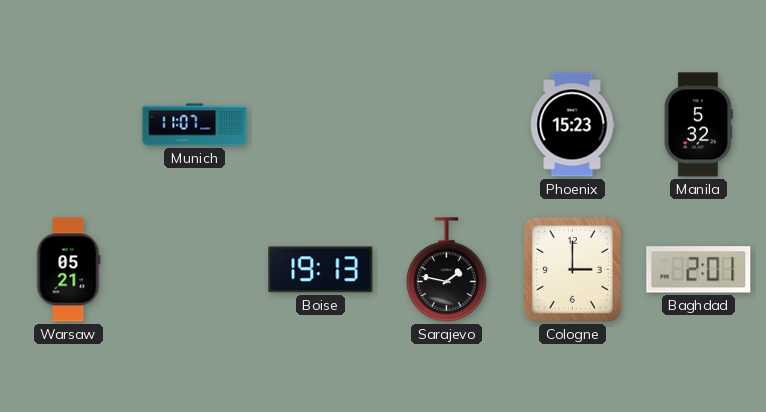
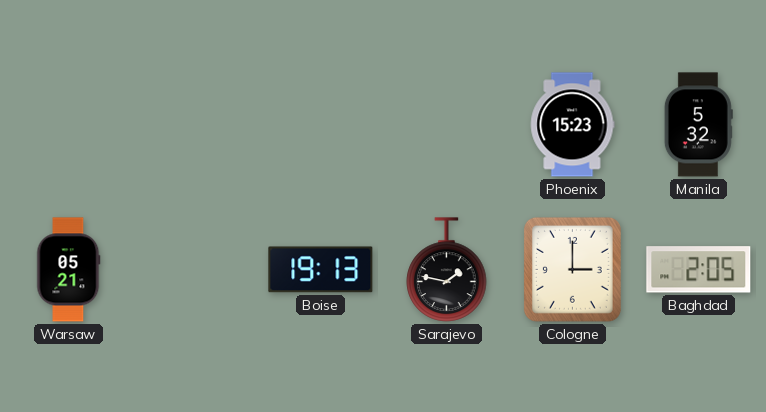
Munich: 11:07 -> none
Baghdad: 2:01 -> 2:05
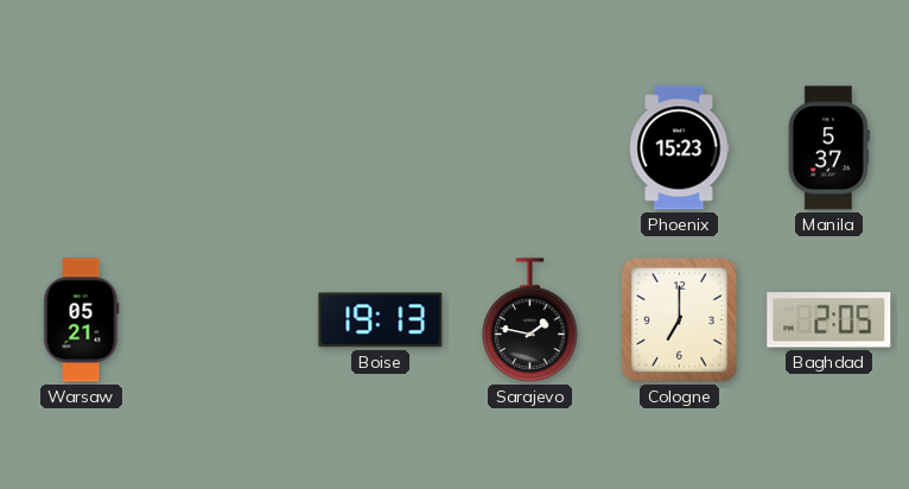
Manila: 5:32 -> 5:37
Cologne: 3:00 -> 7:00
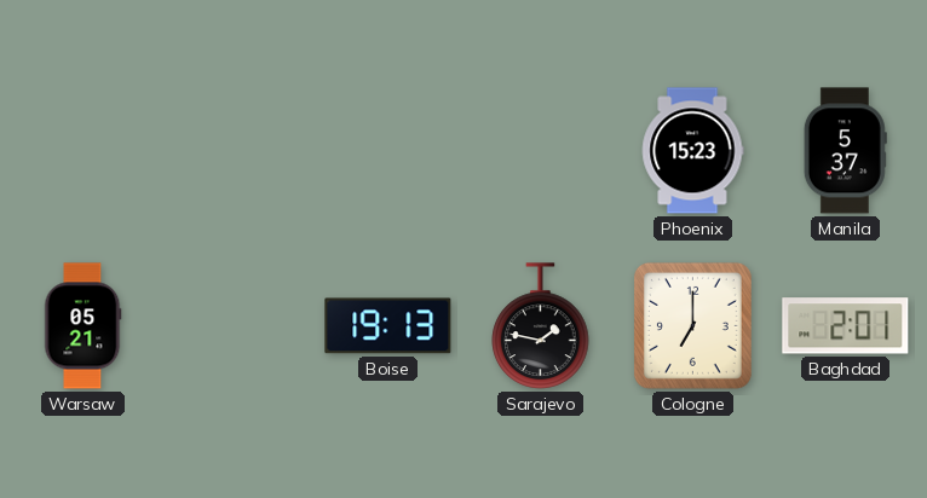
Baghdad: 2:05 -> 2:01
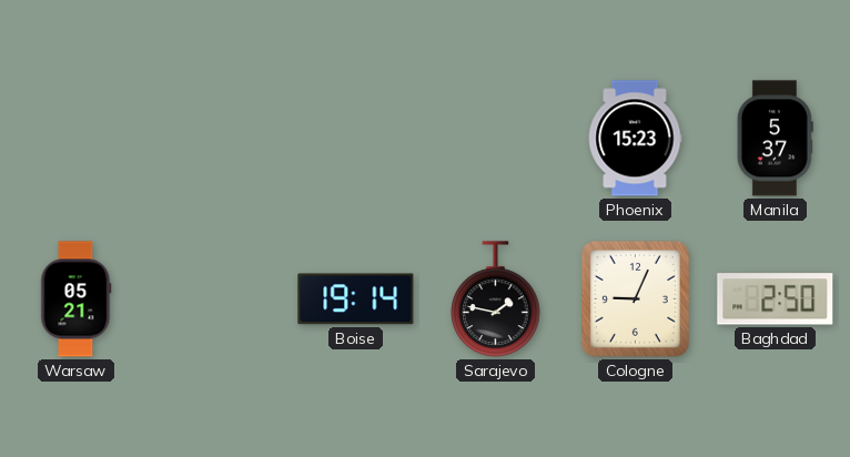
Boise: 19:13 -> 19:14
Cologne: 7:00 -> 9:04
Baghdad: 2:01 -> 2:50
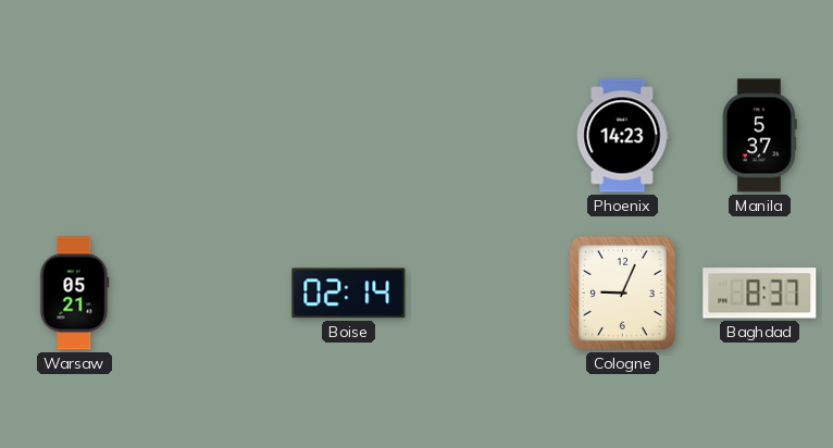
Phoenix: 15:23 -> 14:23
Boise: 19:14 -> 02:14
Sarajevo: 1:47 -> none
Baghdad: 2:50 -> 8:37
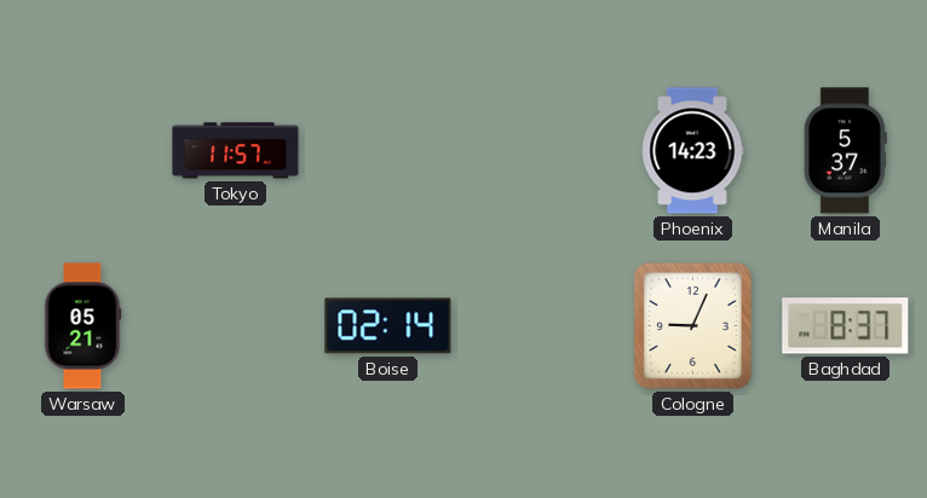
Tokyo: none -> 11:57
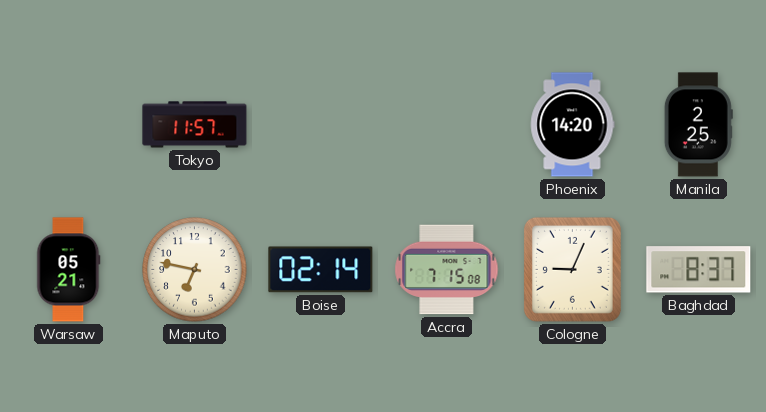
Phoenix: 14:23 -> 14:20
Manila: 5:37 -> 2:25
Maputo: none -> 6:47
Accra: none -> 7:15
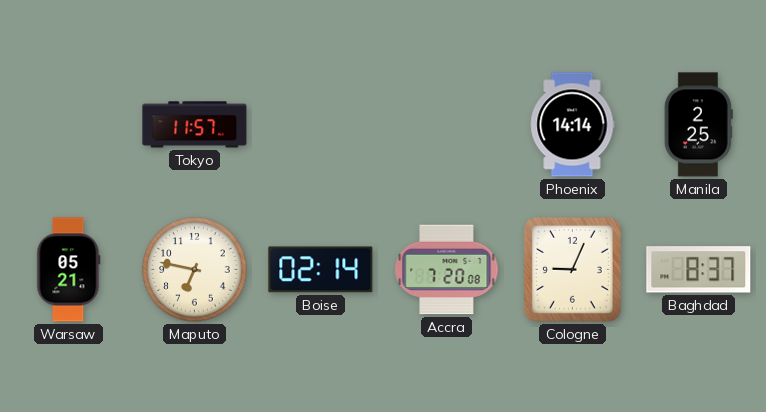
Phoenix: 14:20 -> 14:14
Accra: 7:15 -> 7:20
